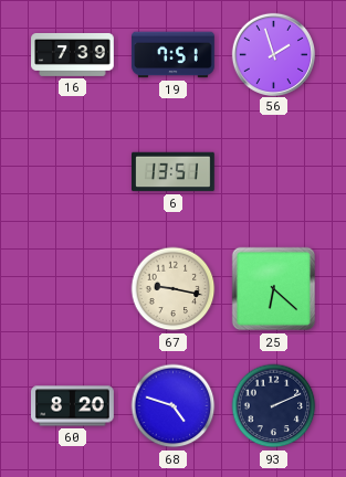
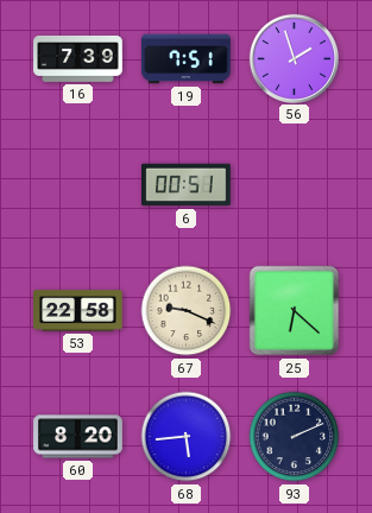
6: 13:51 -> 00:51
53: none -> 22:58
67: 9:17 -> 9:19
68: 4:48 -> 5:44
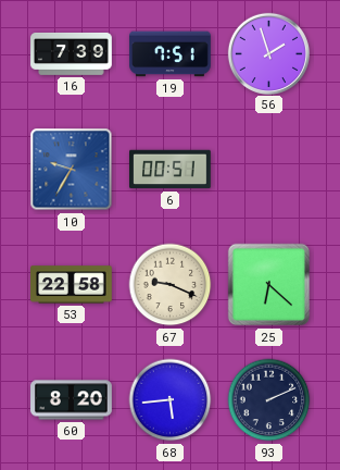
10: none -> 9:35
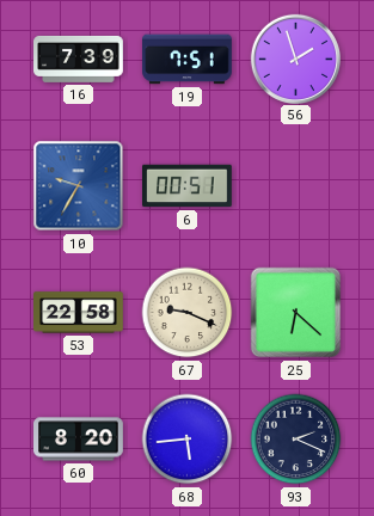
93: 2:11 -> 2:19
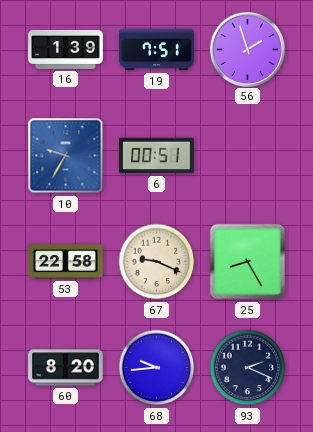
16: 7:39 -> 1:39
25: 6:22 -> 8:25
68: 5:44 -> 9:44
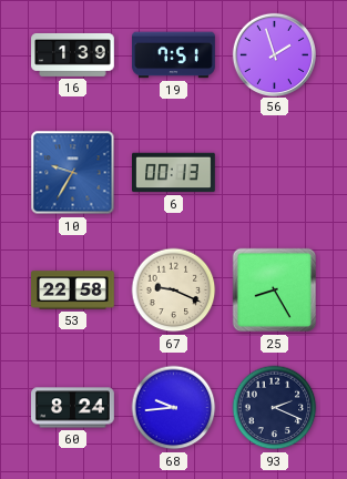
6: 00:51 -> 00:13
60: 8:20 -> 8:24
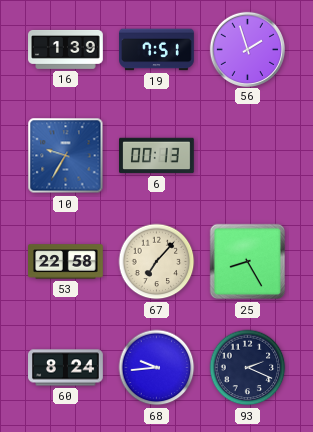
67: 9:19 -> 7:07
